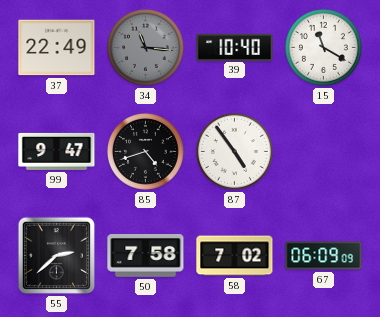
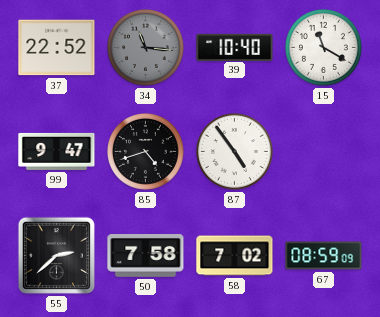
37: 22:49 -> 22:52
67: 06:09 -> 08:59
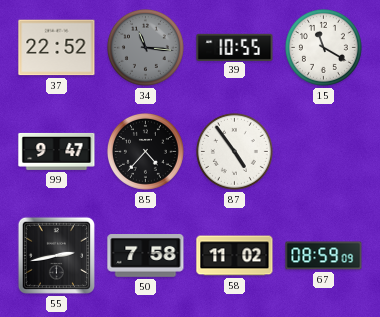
39: 10:40 -> 10:55
85: 4:42 -> 4:37
55: 2:38 -> 2:43
58: 7:02 -> 11:02
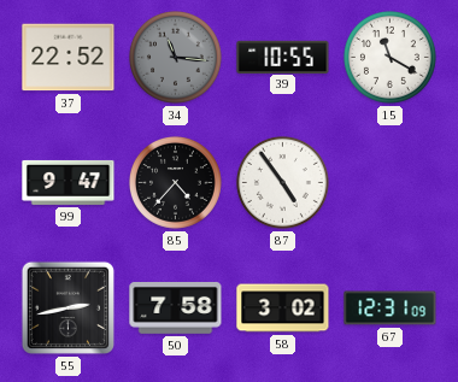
58: 11:02 -> 3:02
67: 08:59 -> 12:31
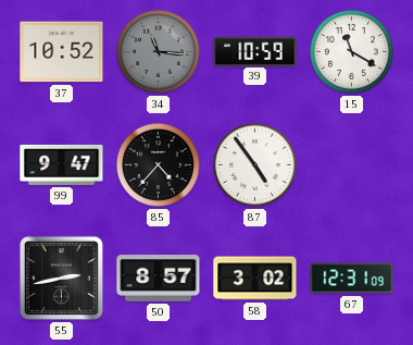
37: 22:52 -> 10:52
39: 10:55 -> 10:59
50: 7:58 -> 8:57
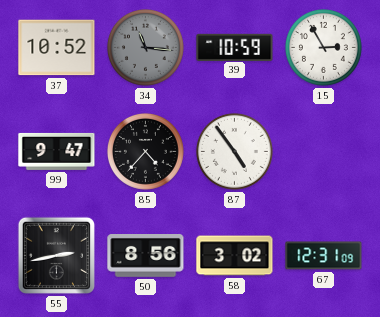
15: 11:20 -> 2:55
50: 8:57 -> 8:56
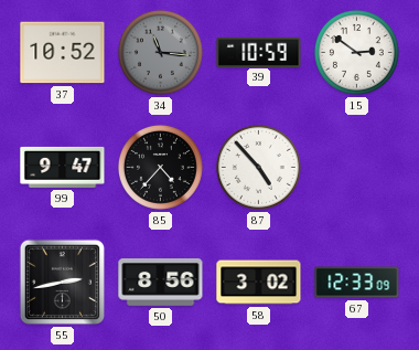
15: 2:55 -> 2:51
87: 4:54 -> 4:53
67: 12:31 -> 12:33
